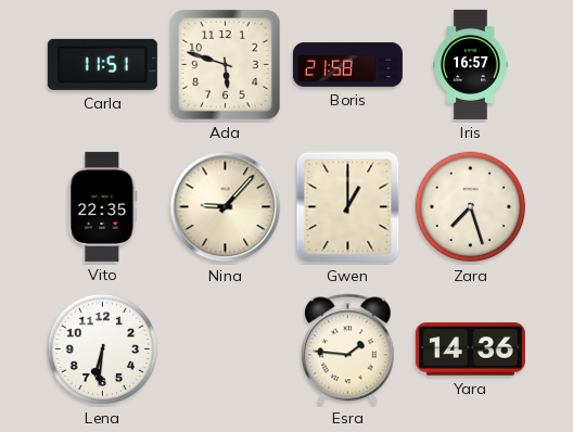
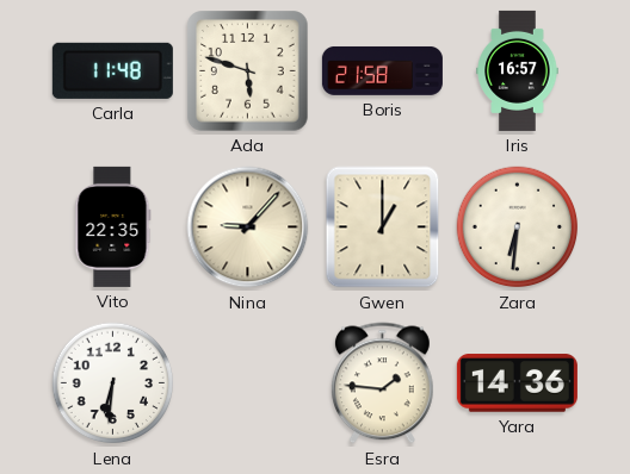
Carla: 11:51 -> 11:48
Zara: 7:27 -> 6:31
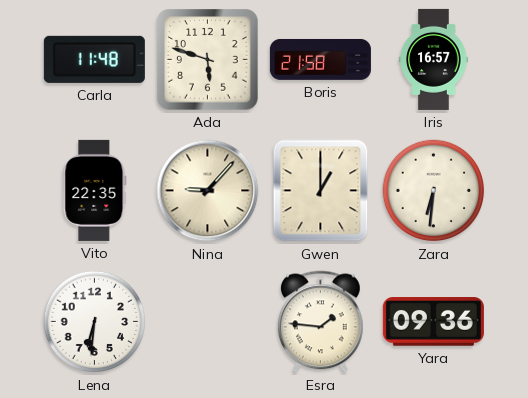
Yara: 14:36 -> 09:36
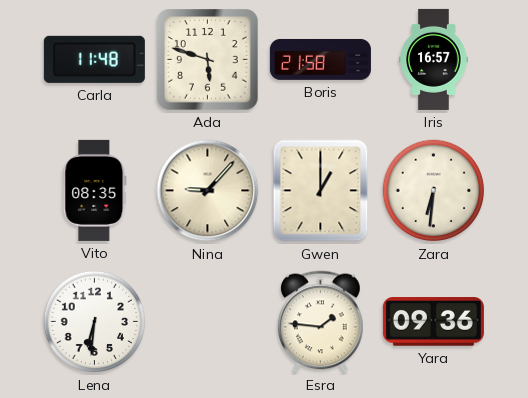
Vito: 22:35 -> 08:35
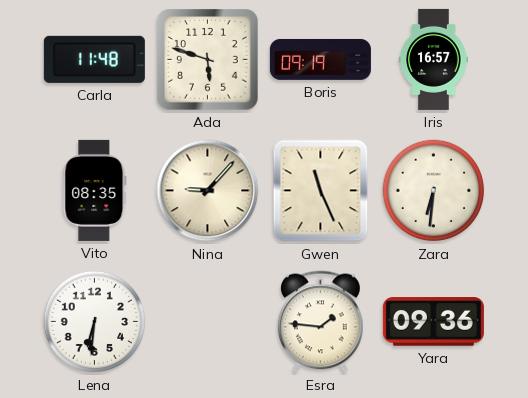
Boris: 21:58 -> 09:19
Gwen: 1:00 -> 11:26
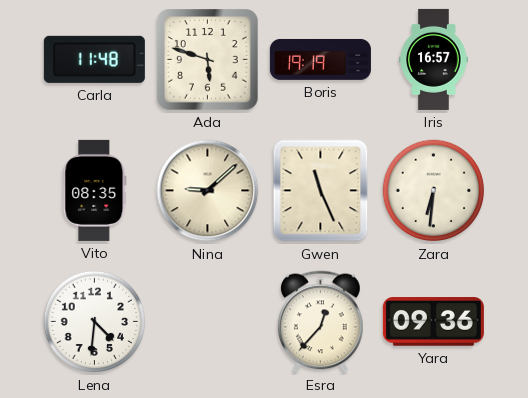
Boris: 09:19 -> 19:19
Nina: 9:07 -> 9:08
Lena: 6:31 -> 4:31
Esra: 1:46 -> 12:37
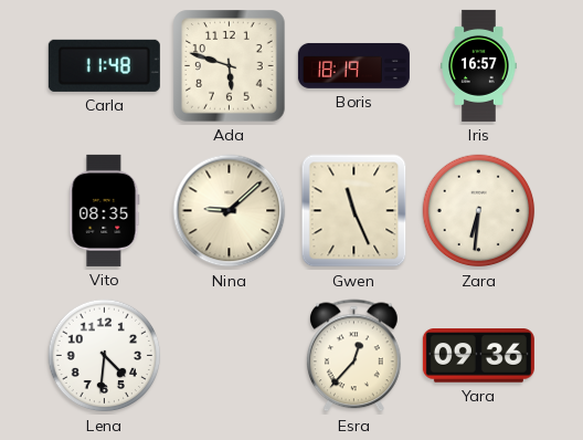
Boris: 19:19 -> 18:19
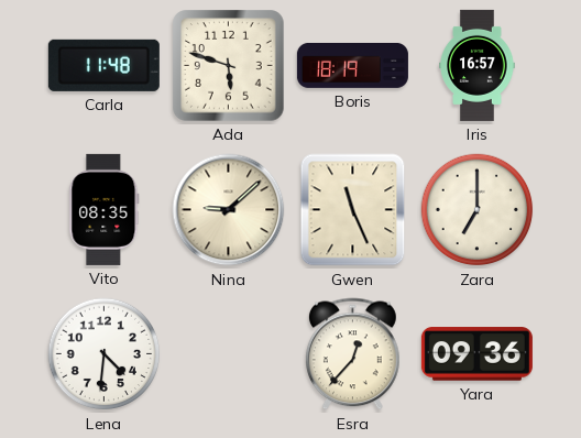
Zara: 6:31 -> 7:00
